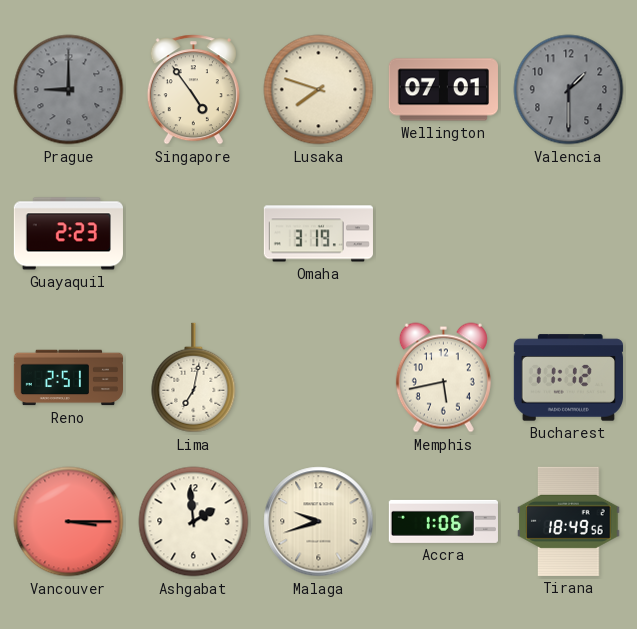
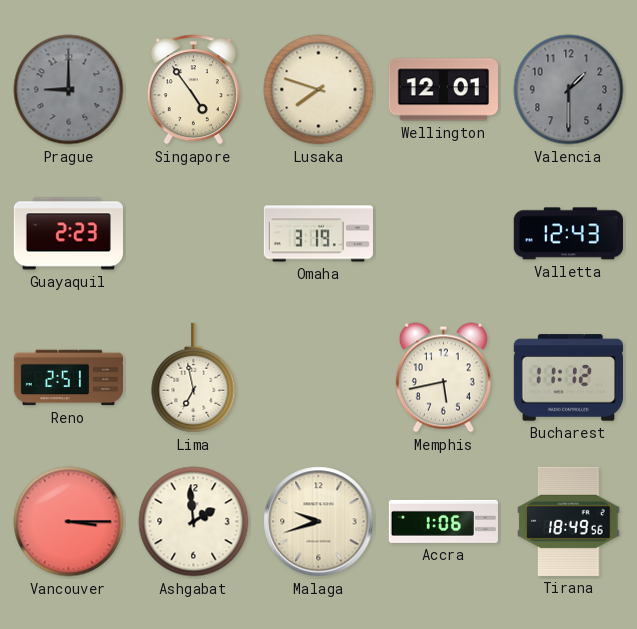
Wellington: 07:01 -> 12:01
Valletta: none -> 12:43
Lima: 7:02 -> 6:58
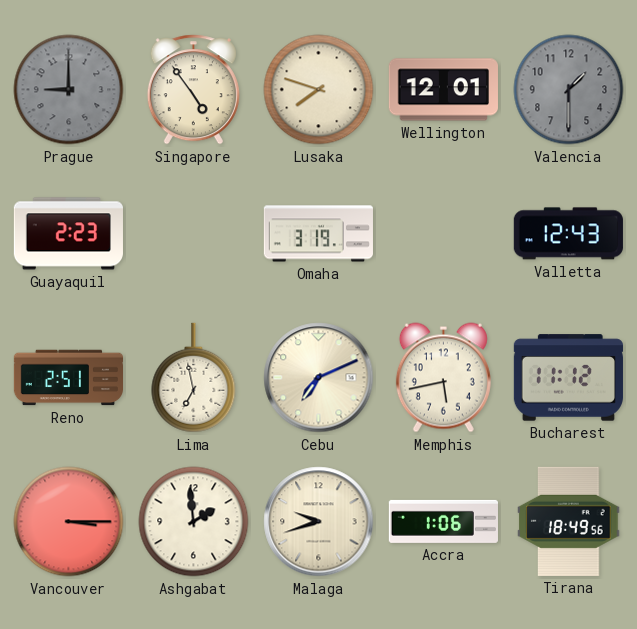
Cebu: none -> 7:11
